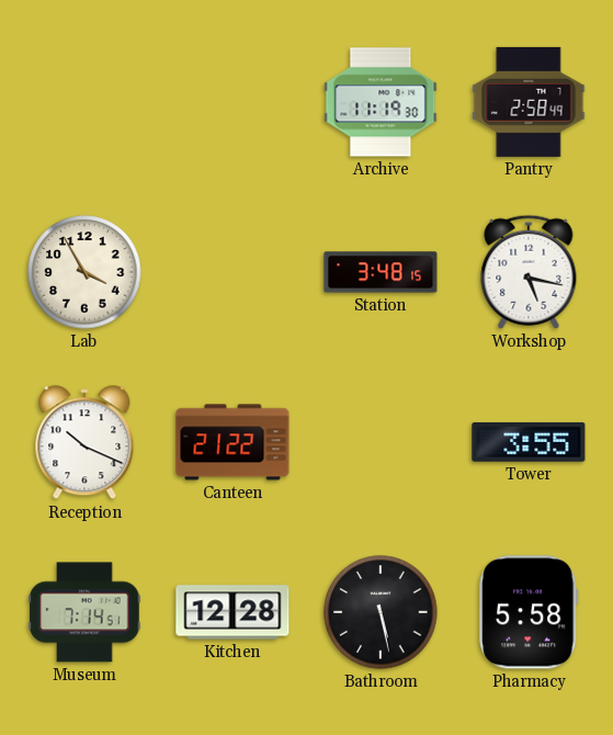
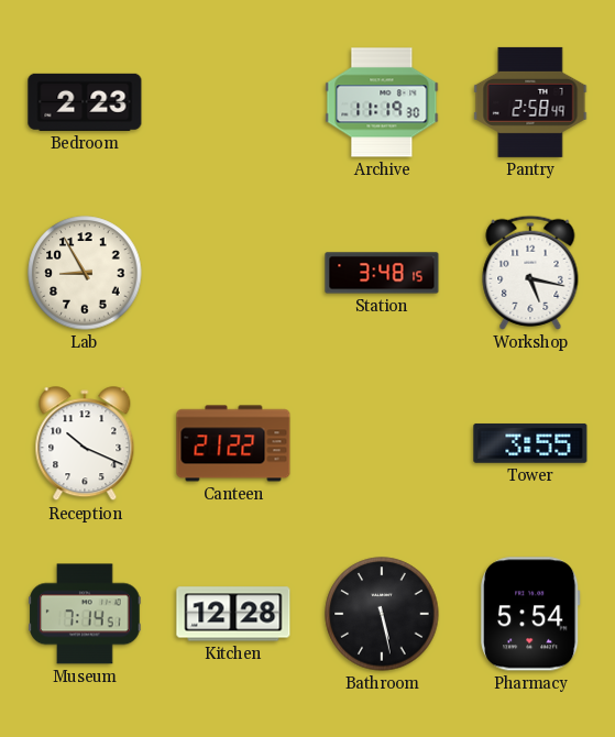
Bedroom: none -> 2:23
Lab: 3:55 -> 8:55
Pharmacy: 5:58 -> 5:54
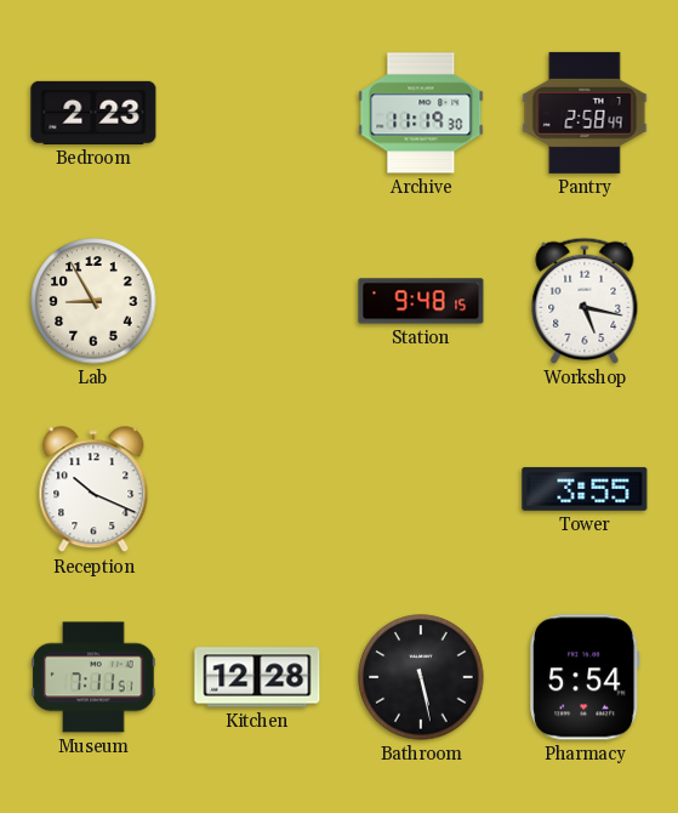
Station: 3:48 -> 9:48
Canteen: 21:22 -> none
Museum: 7:14 -> 7:11
